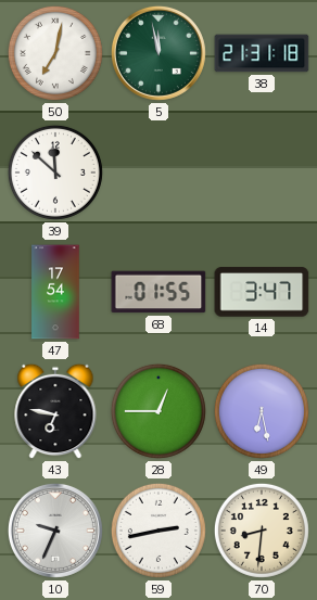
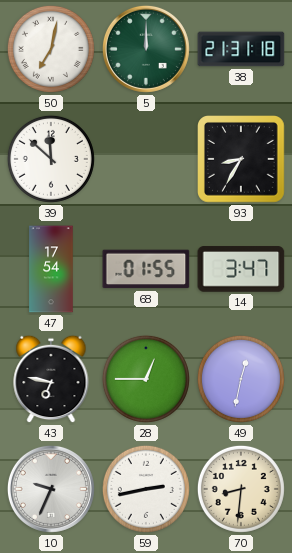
5: 11:58 -> 12:00
93: none -> 8:35
49: 6:28 -> 12:32
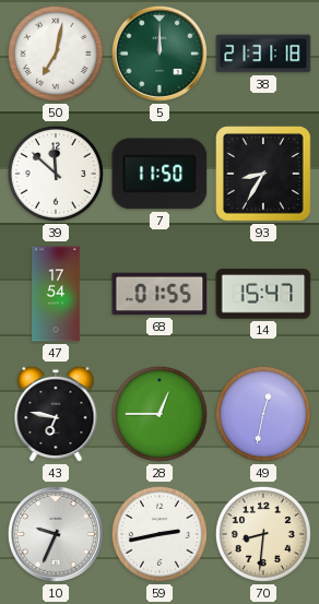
7: none -> 11:50
14: 3:47 -> 15:47
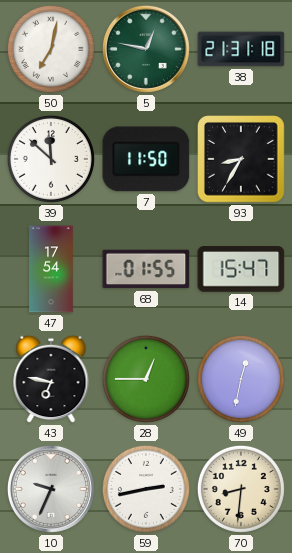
5: 12:00 -> 12:47
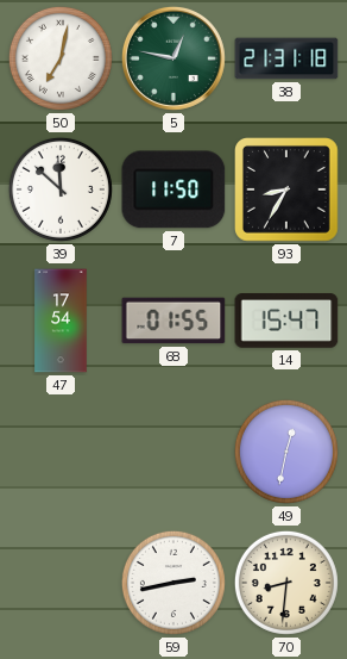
43: 6:47 -> none
28: 12:45 -> none
10: 9:34 -> none
